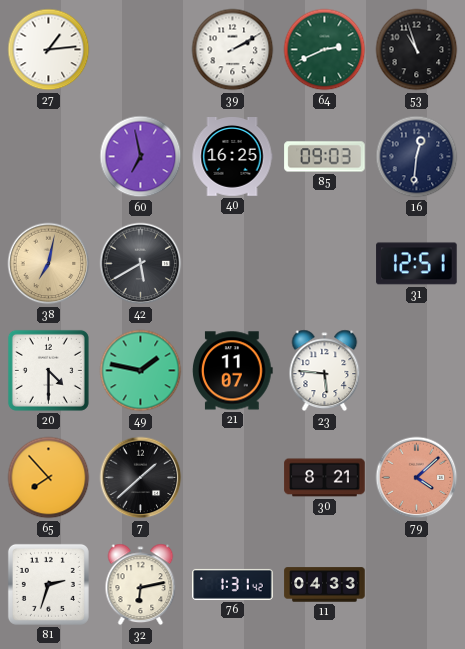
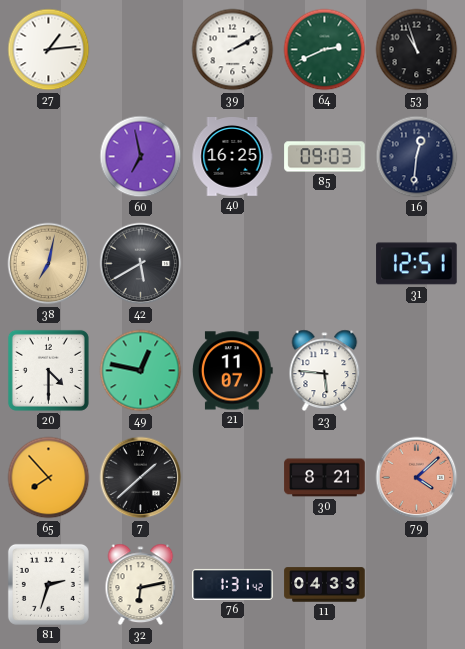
49: 1:47 -> 12:47
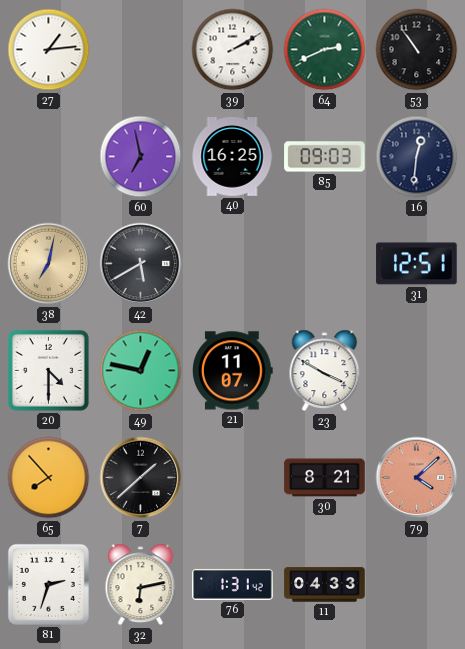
53: 10:57 -> 10:54
23: 5:46 -> 3:50
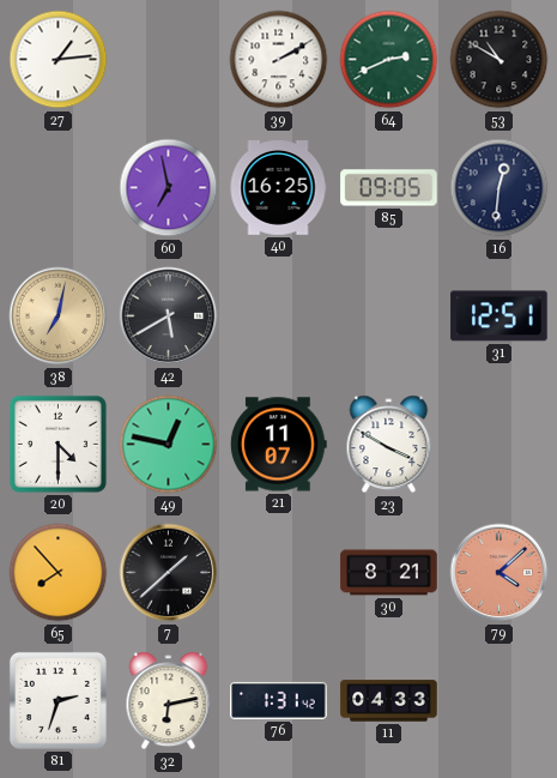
53: 10:54 -> 10:50
85: 09:03 -> 09:05
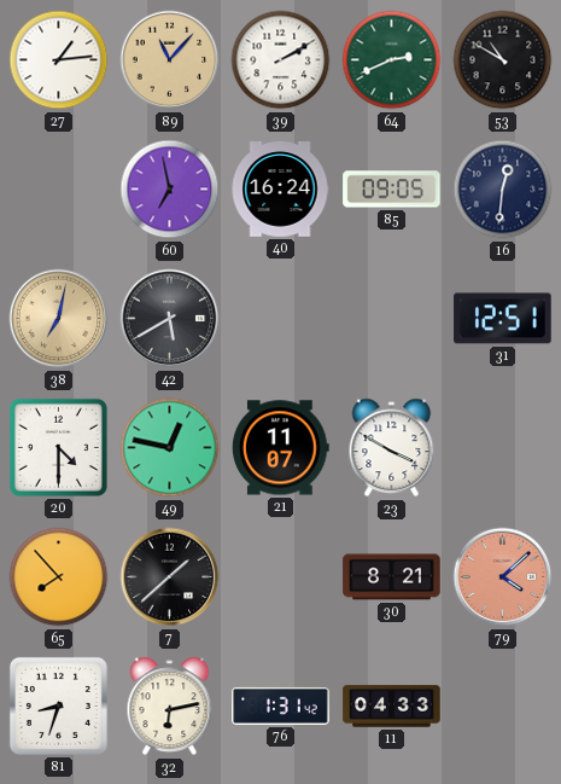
89: none -> 11:07
40: 16:25 -> 16:24
81: 2:33 -> 8:33
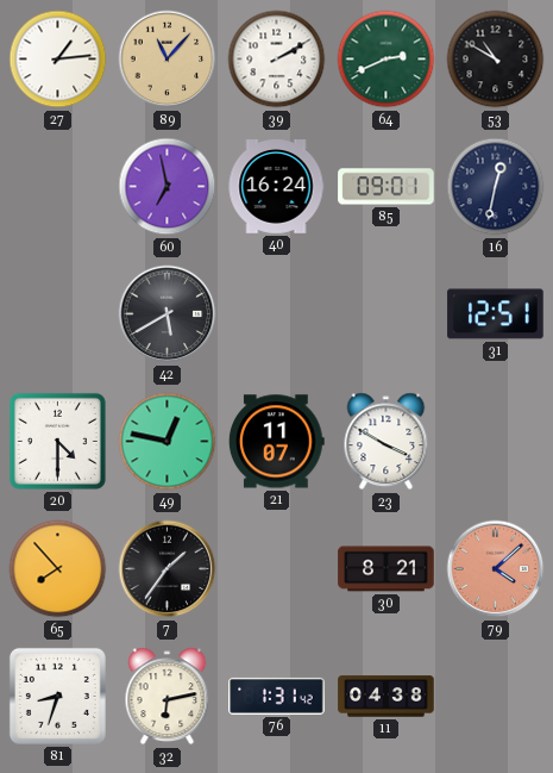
85: 09:05 -> 09:01
16: 12:31 -> 12:32
38: 7:02 -> none
7: 1:38 -> 1:36
11: 04:33 -> 04:38
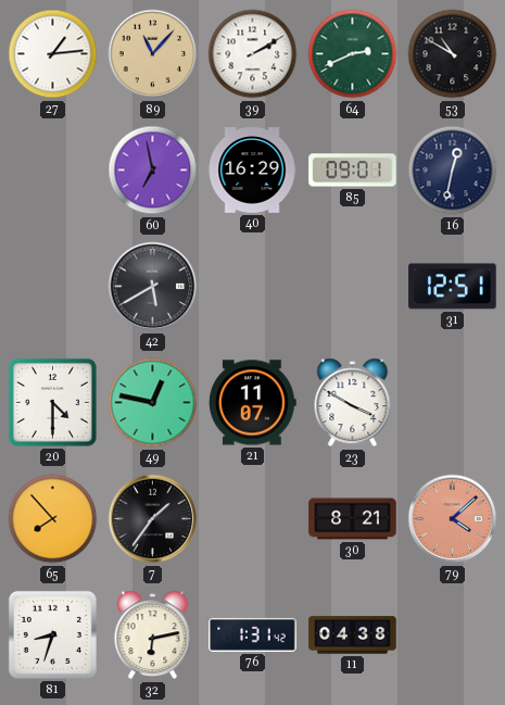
40: 16:24 -> 16:29
